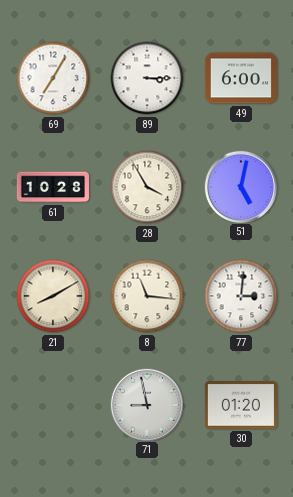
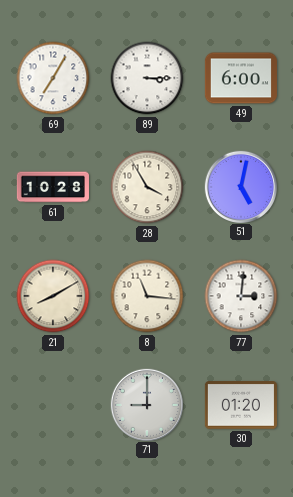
71: 8:58 -> 9:00
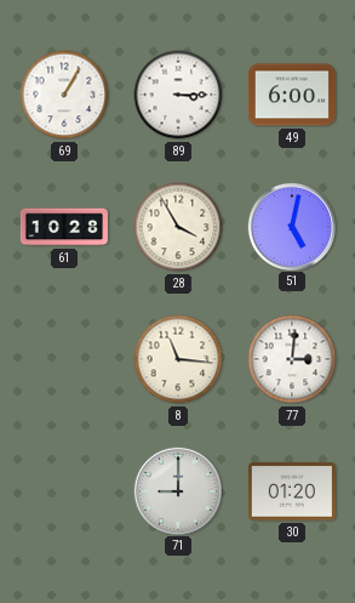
69: 7:05 -> 1:05
21: 8:10 -> none
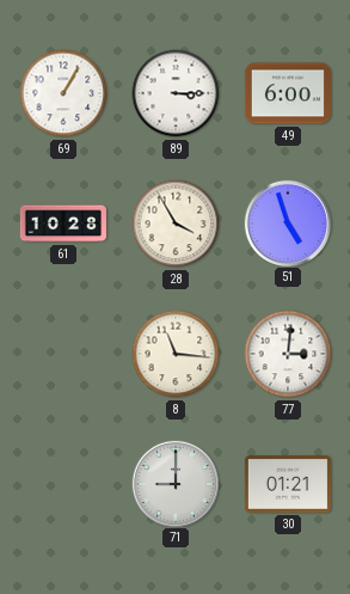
51: 5:02 -> 4:57
30: 01:20 -> 01:21
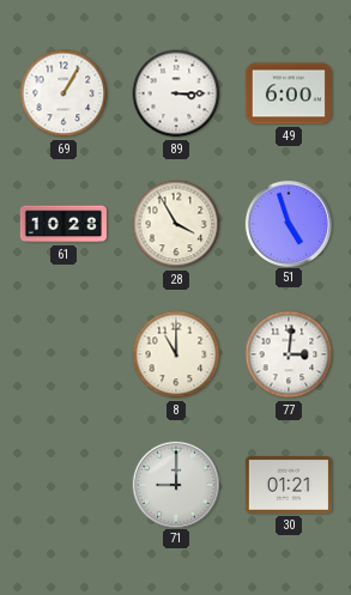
8: 11:16 -> 11:00
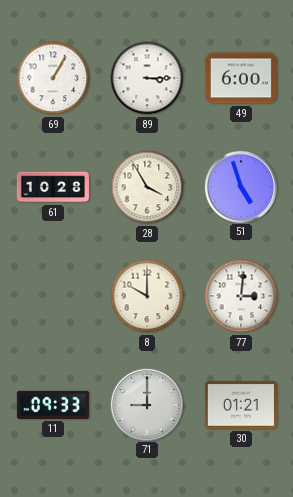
8: 11:00 -> 10:00
11: none -> 09:33
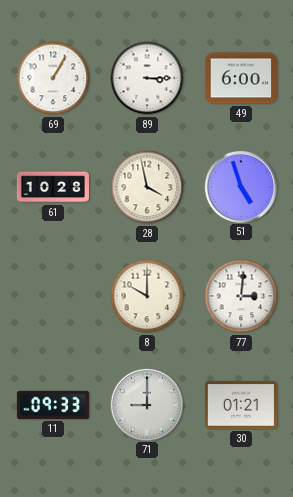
28: 3:55 -> 3:58
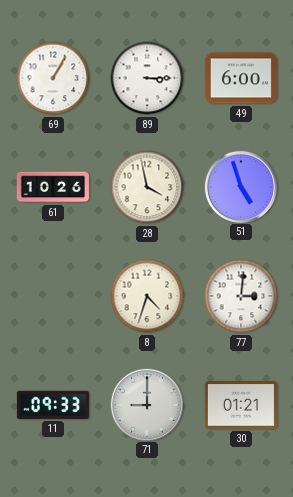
61: 10:28 -> 10:26
8: 10:00 -> 4:33
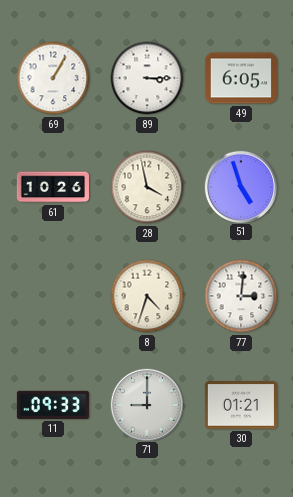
49: 6:00 -> 6:05
